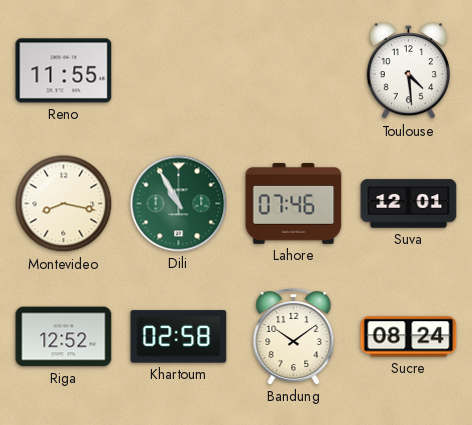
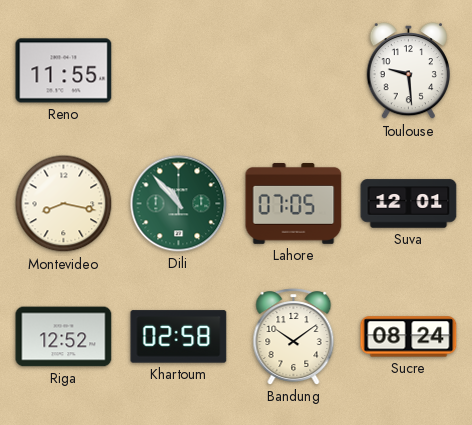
Toulouse: 4:29 -> 9:29
Dili: 10:55 -> 10:53
Lahore: 07:46 -> 07:05
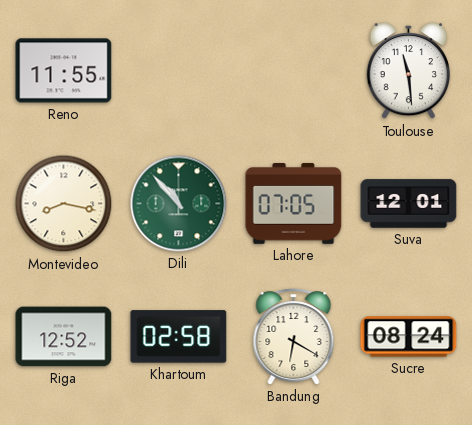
Toulouse: 9:29 -> 11:29
Bandung: 10:09 -> 6:20
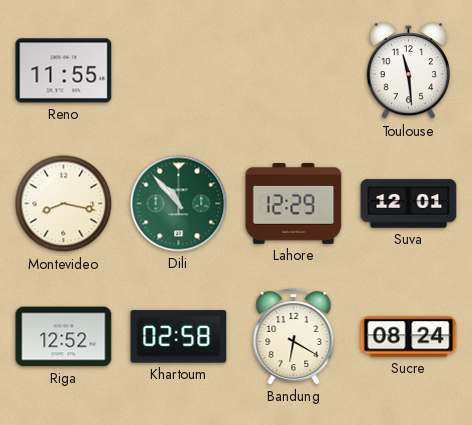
Lahore: 07:05 -> 12:29
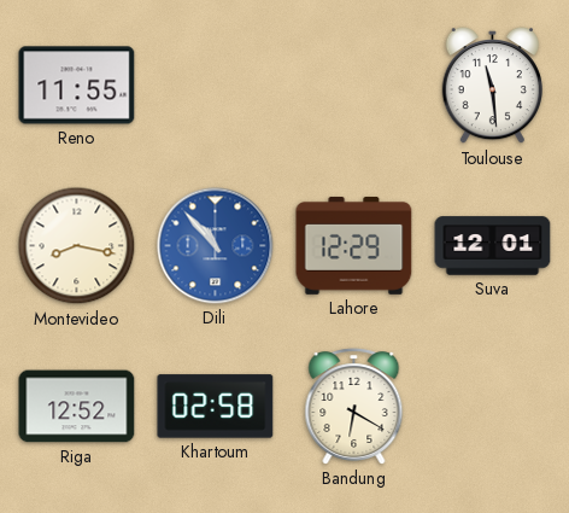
Dili dial: green -> blue
Sucre: 08:24 -> none
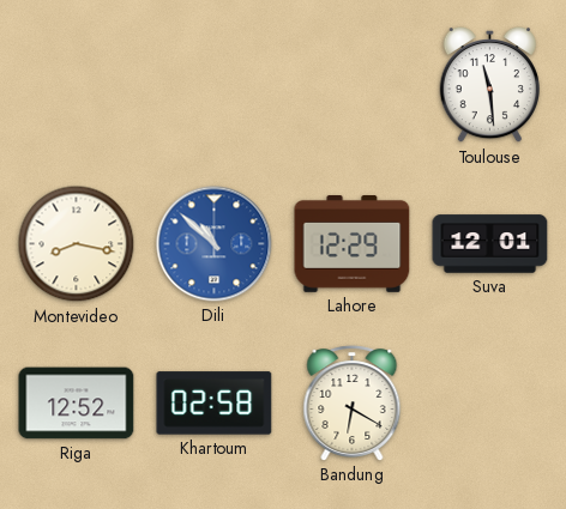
Reno: 11:55 -> none
Dili: 10:53 -> 10:52
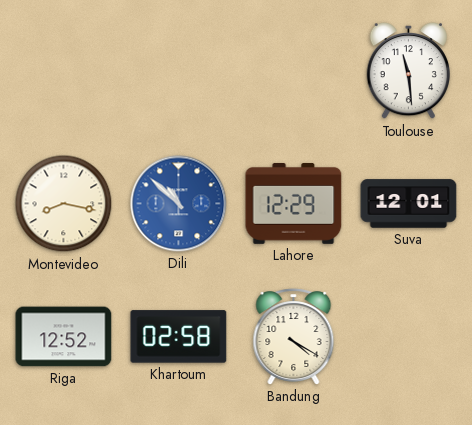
Bandung: 6:20 -> 4:20
